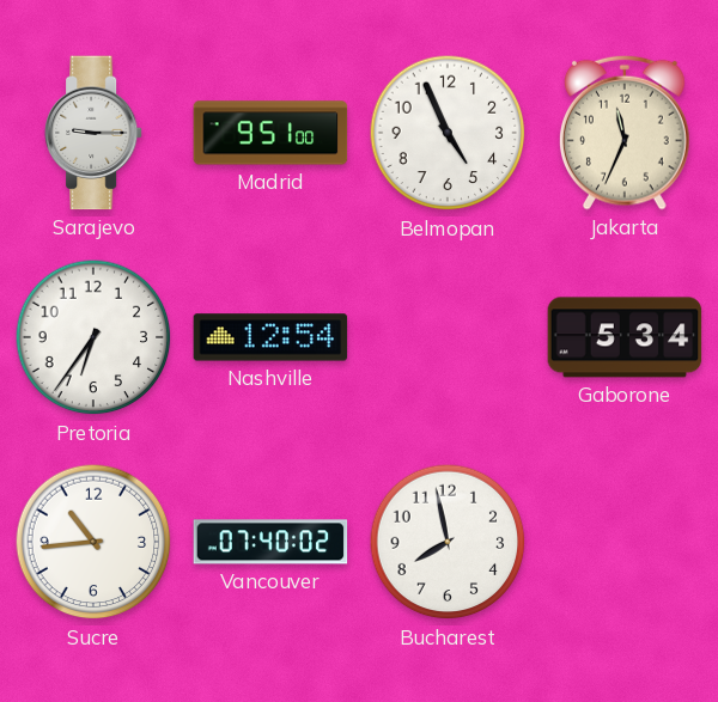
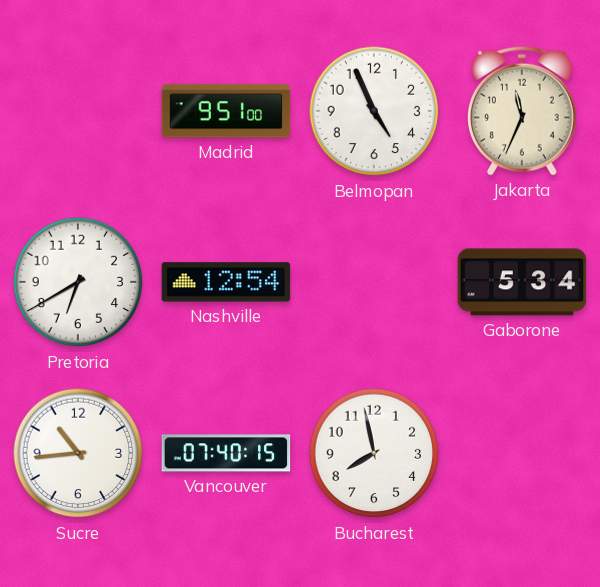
Sarajevo: 9:15 -> none
Pretoria: 6:36 -> 6:40
Vancouver: 07:40:02 -> 07:40:15
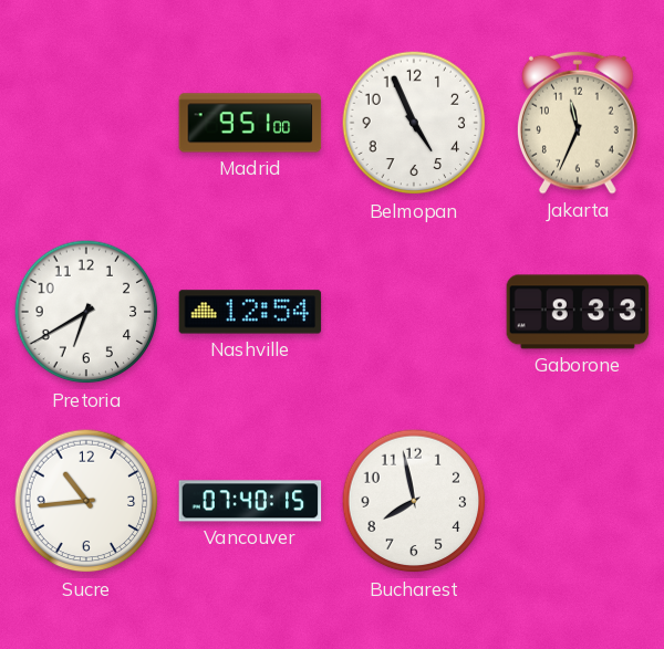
Gaborone: 5:34 -> 8:33
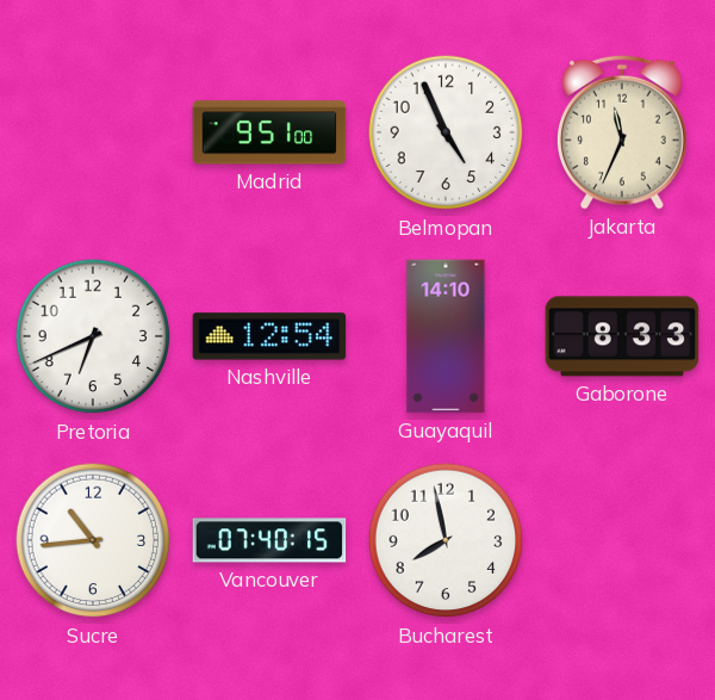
Pretoria: 6:40 -> 6:41
Guayaquil: none -> 14:10
